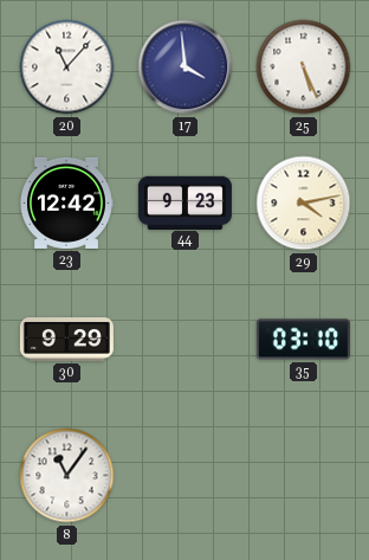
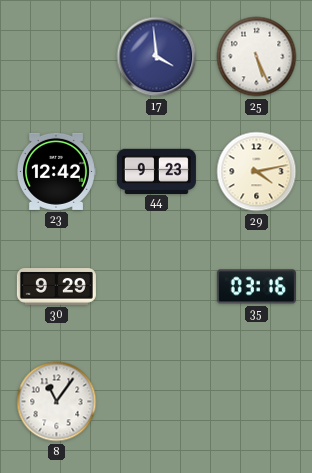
20: 11:07 -> none
35: 03:10 -> 03:16
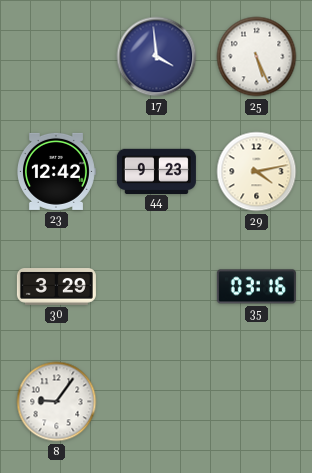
30: 9:29 -> 3:29
8: 11:06 -> 9:06
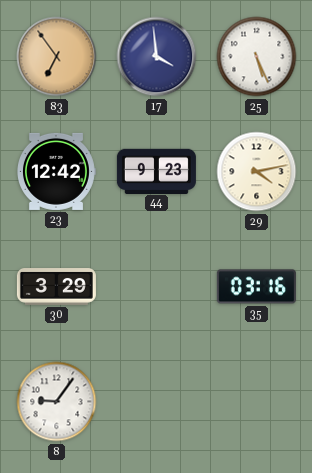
83: none -> 6:54
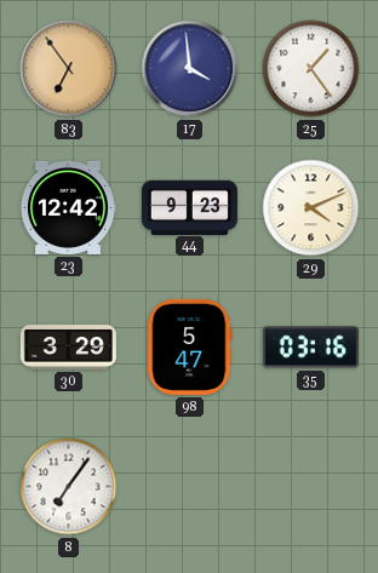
25: 5:26 -> 1:24
29: 4:13 -> 4:11
98: none -> 5:47
8: 9:06 -> 7:06
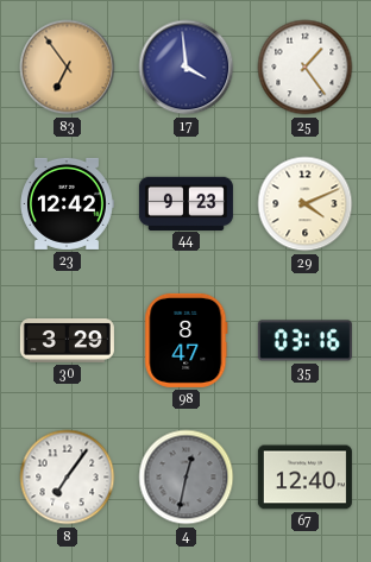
98: 5:47 -> 8:47
4: none -> 12:32
67: none -> 12:40
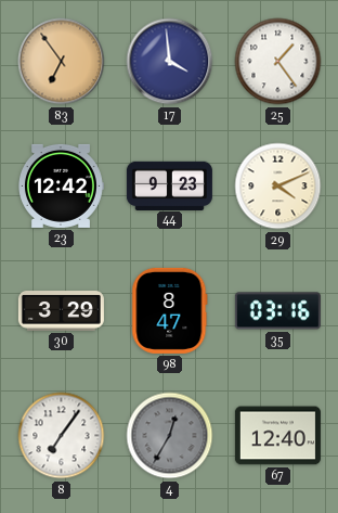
4: 12:32 -> 12:35
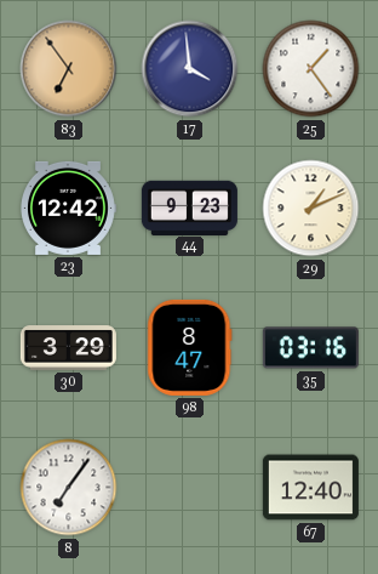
29: 4:11 -> 1:11
4: 12:35 -> none
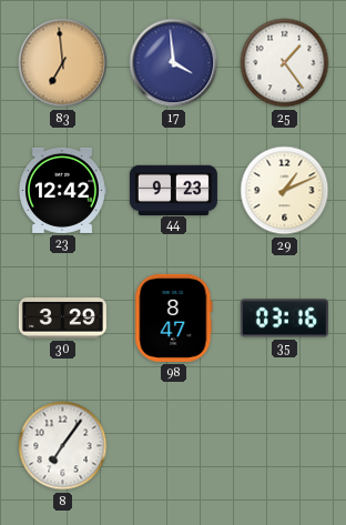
83: 6:54 -> 6:59
67: 12:40 -> none
